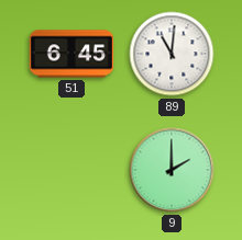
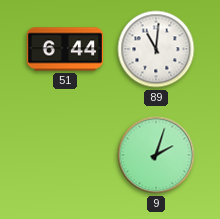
51: 6:45 -> 6:44
9: 2:00 -> 2:03
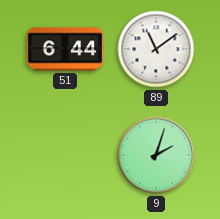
89: 11:01 -> 11:09
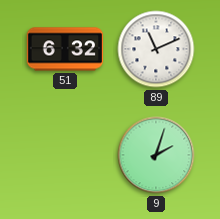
51: 6:44 -> 6:32
89: 11:09 -> 11:11
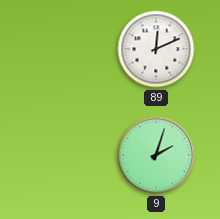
51: 6:32 -> none
89: 11:11 -> 12:11
